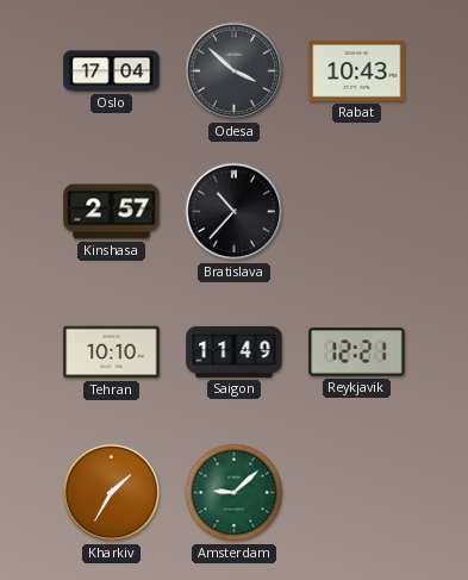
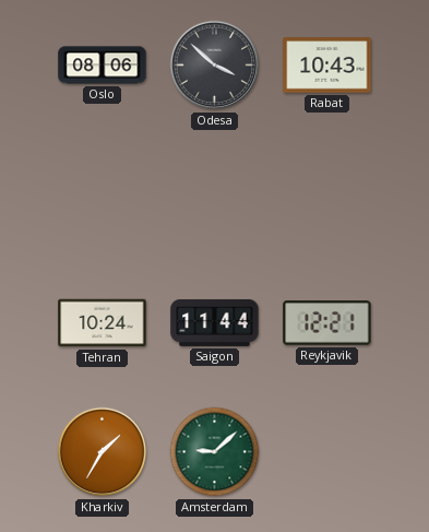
Oslo: 17:04 -> 08:06
Kinshasa: 2:57 -> none
Bratislava: 10:37 -> none
Tehran: 10:10 -> 10:24
Saigon: 11:49 -> 11:44
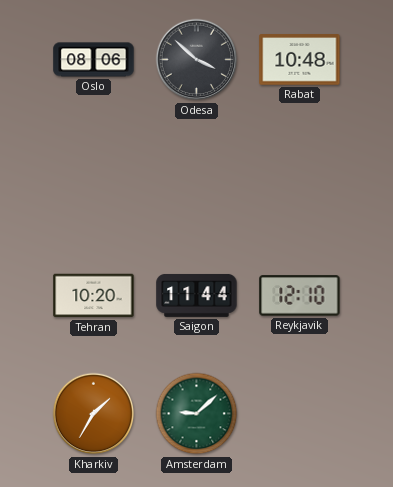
Rabat: 10:43 -> 10:48
Tehran: 10:24 -> 10:20
Reykjavik: 12:21 -> 12:10
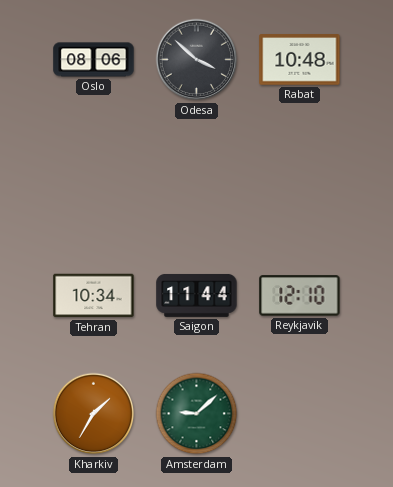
Tehran: 10:20 -> 10:34
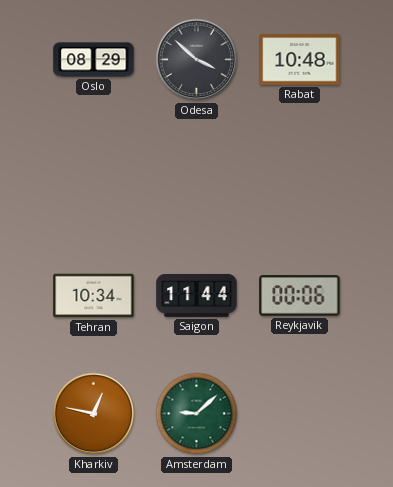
Oslo: 08:06 -> 08:29
Reykjavik: 12:10 -> 00:06
Kharkiv: 1:35 -> 12:47
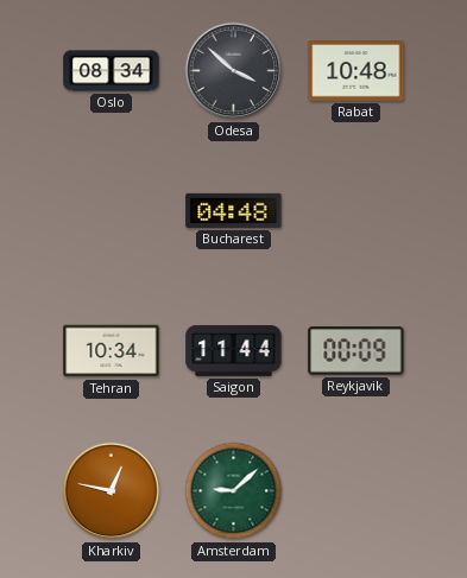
Oslo: 08:29 -> 08:34
Bucharest: none -> 04:48
Reykjavik: 00:06 -> 00:09
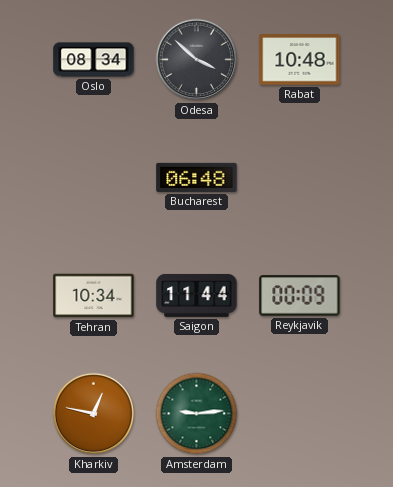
Bucharest: 04:48 -> 06:48
Amsterdam: 9:08 -> 9:14
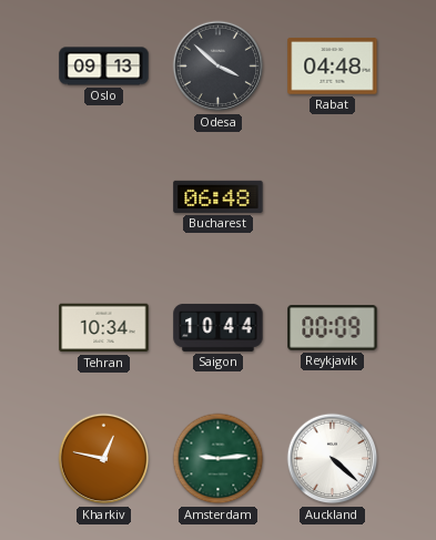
Oslo: 08:34 -> 09:13
Rabat: 10:48 -> 04:48
Saigon: 11:44 -> 10:44
Auckland: none -> 4:22
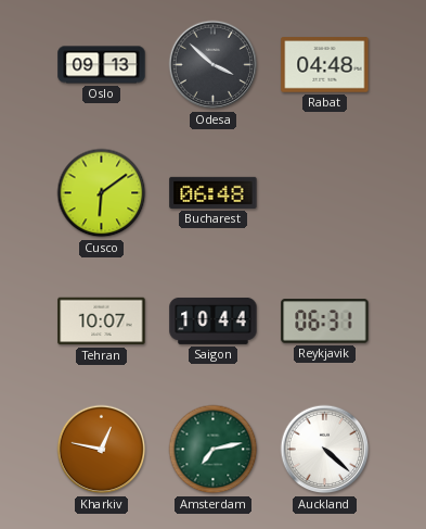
Cusco: none -> 6:09
Tehran: 10:34 -> 10:07
Reykjavik: 00:09 -> 06:31
Amsterdam: 9:14 -> 7:13
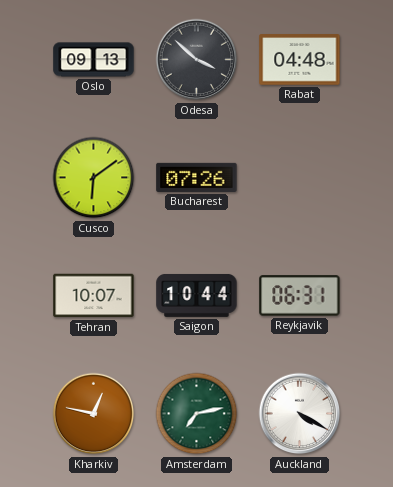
Bucharest: 06:48 -> 07:26
Auckland: 4:22 -> 4:20
